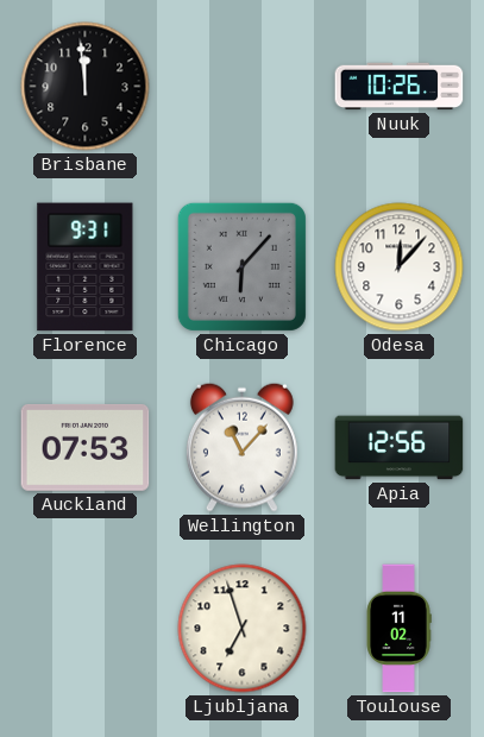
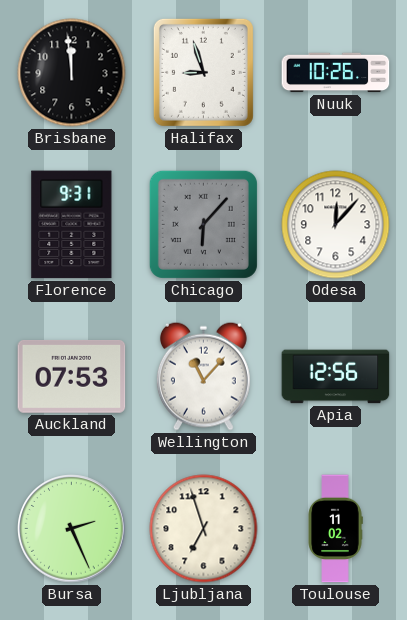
Halifax: none -> 8:57
Bursa: none -> 2:26
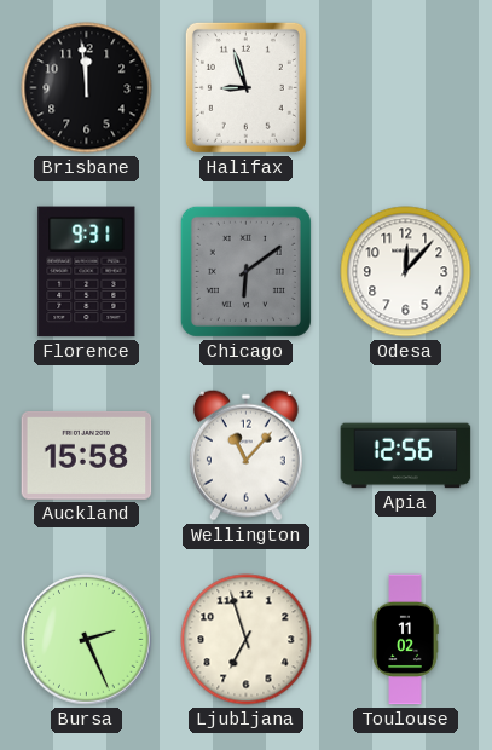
Nuuk: 10:26 -> none
Chicago: 6:07 -> 6:09
Auckland: 07:53 -> 15:58
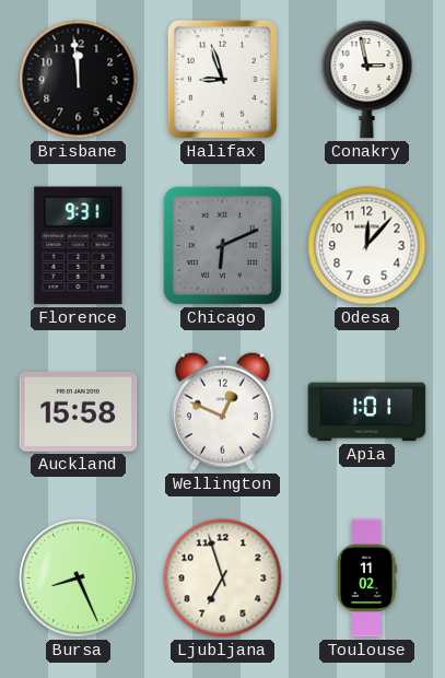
Conakry: none -> 2:58
Chicago: 6:09 -> 6:11
Wellington: 11:07 -> 12:49
Apia: 12:56 -> 1:01
Bursa: 2:26 -> 8:26
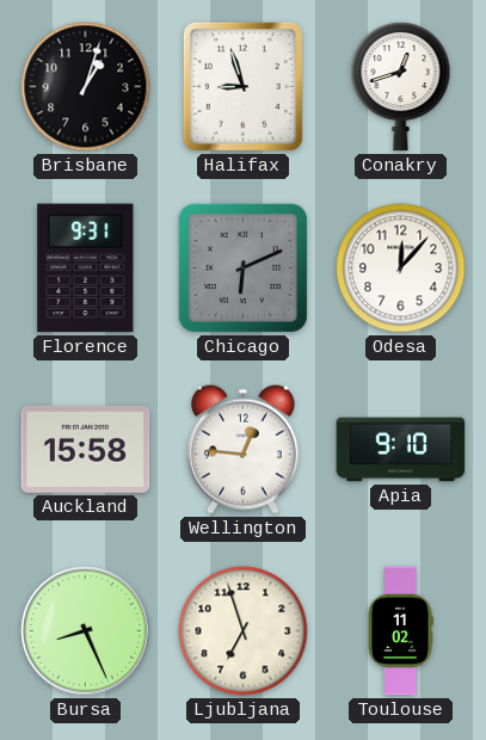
Brisbane: 11:59 -> 1:03
Conakry: 2:58 -> 12:42
Wellington: 12:49 -> 12:46
Apia: 1:01 -> 9:10
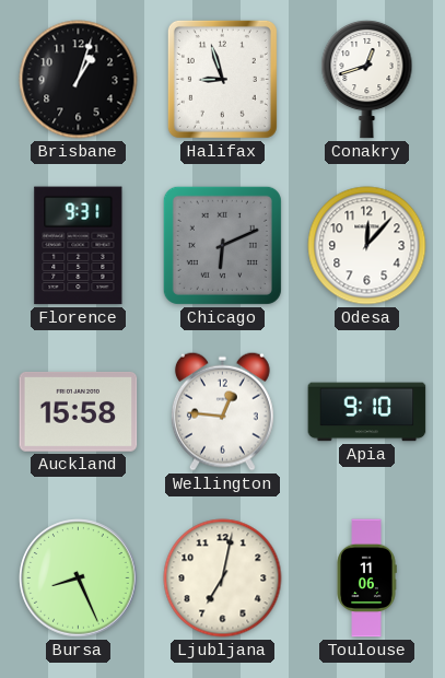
Ljubljana: 6:57 -> 7:02
Toulouse: 11:02 -> 11:06
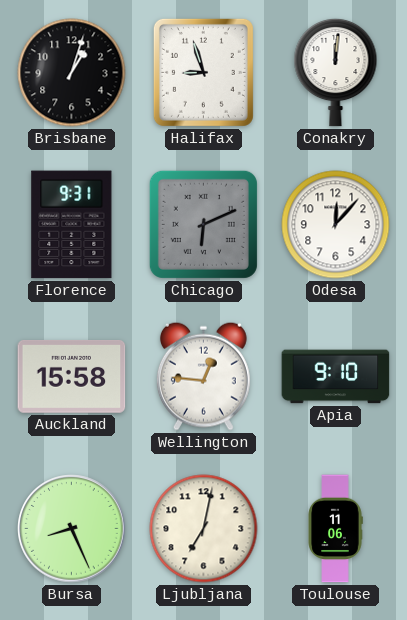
Conakry: 12:42 -> 12:01
